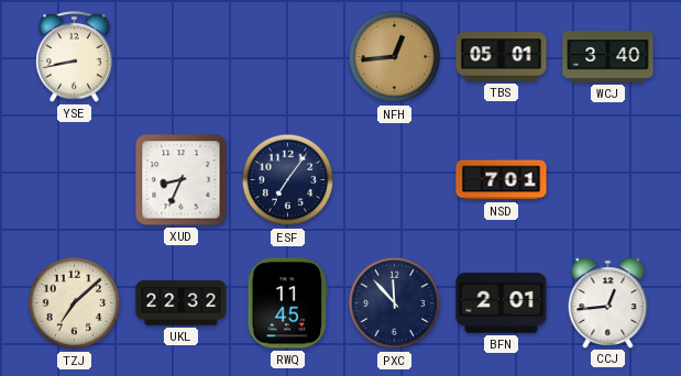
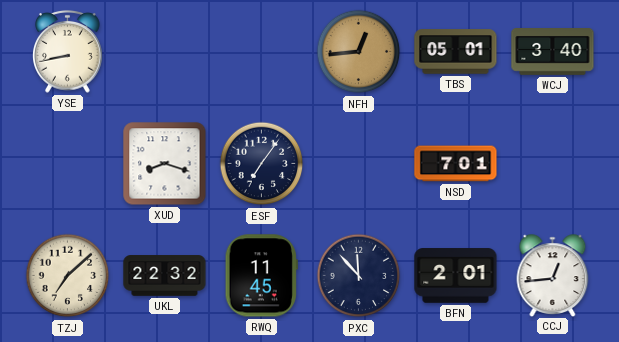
XUD: 8:34 -> 8:18
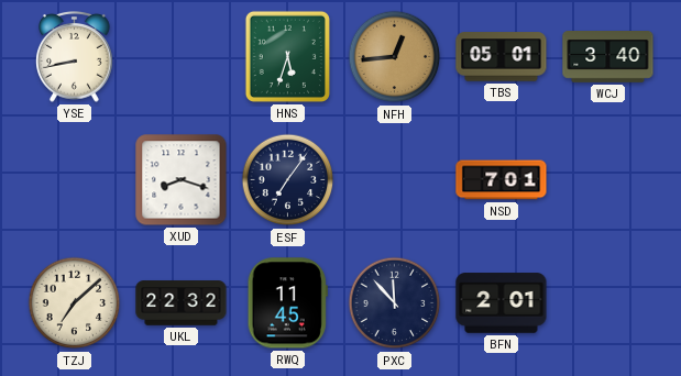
HNS: none -> 5:33
CCJ: 12:44 -> none
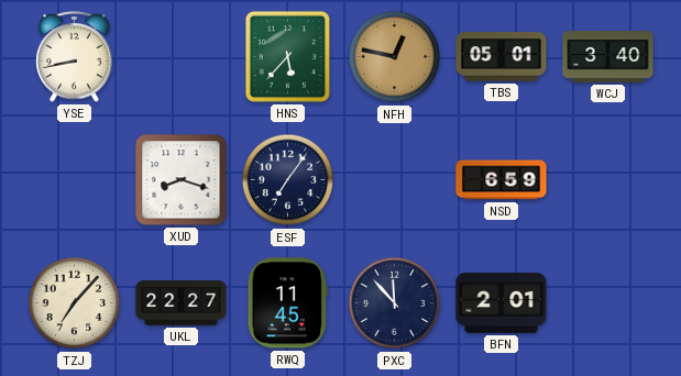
HNS: 5:33 -> 5:37
NFH: 12:44 -> 12:47
NSD: 7:01 -> 6:59
TZJ: 7:08 -> 7:07
UKL: 22:32 -> 22:27
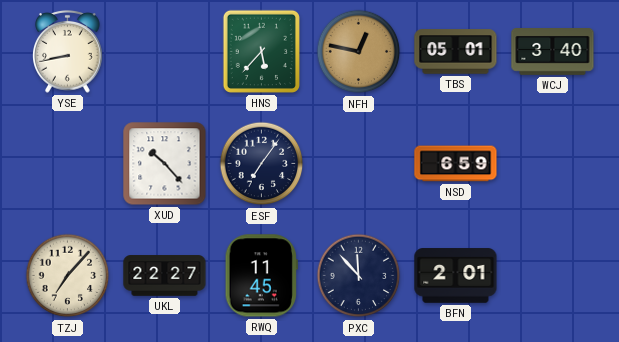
XUD: 8:18 -> 10:23
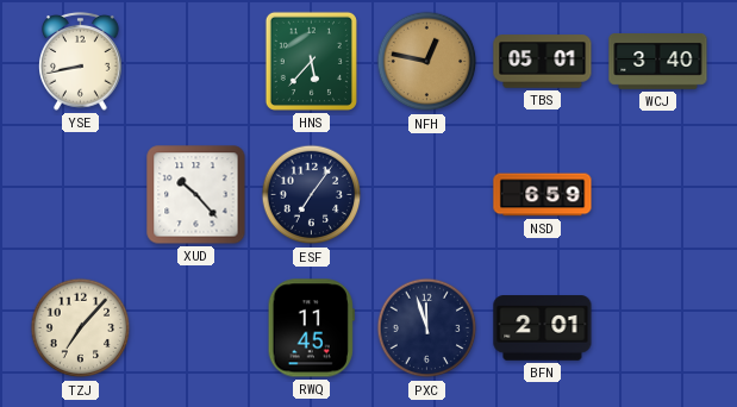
UKL: 22:27 -> none
PXC: 11:53 -> 11:57
